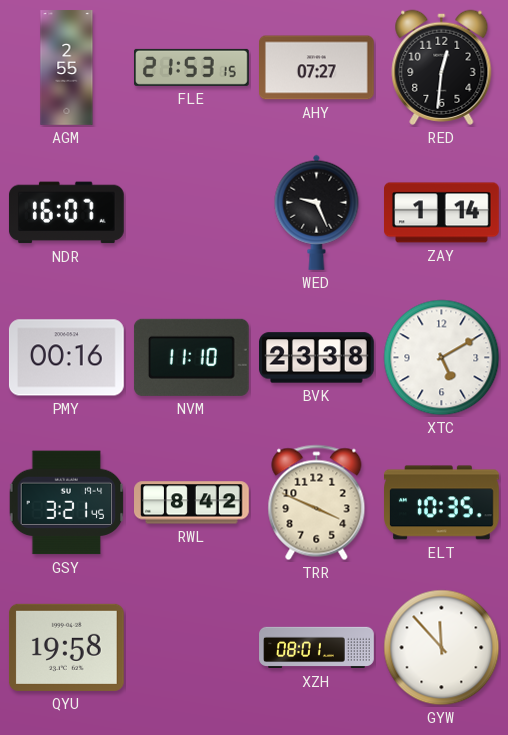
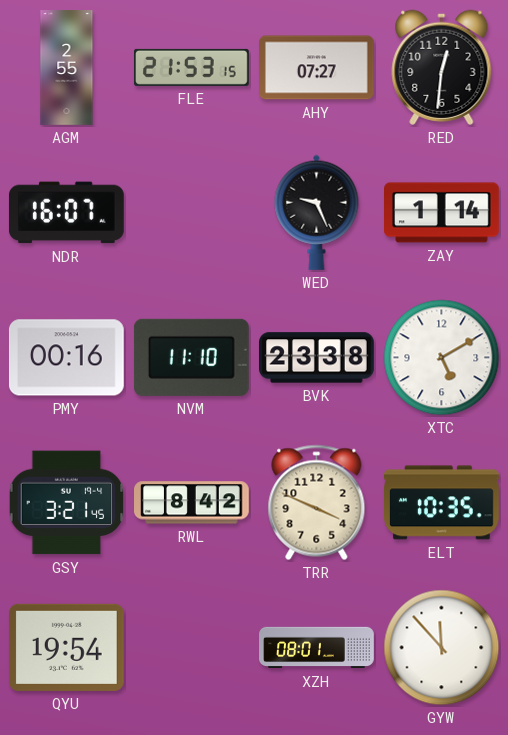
QYU: 19:58 -> 19:54
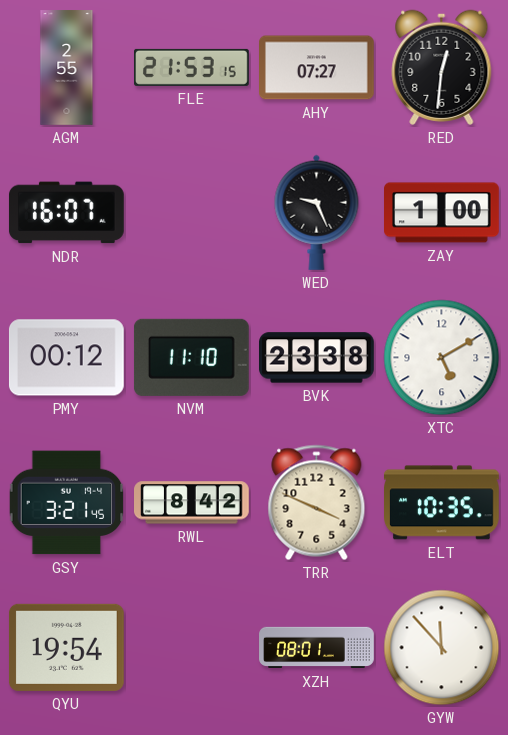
ZAY: 1:14 -> 1:00
PMY: 00:16 -> 00:12
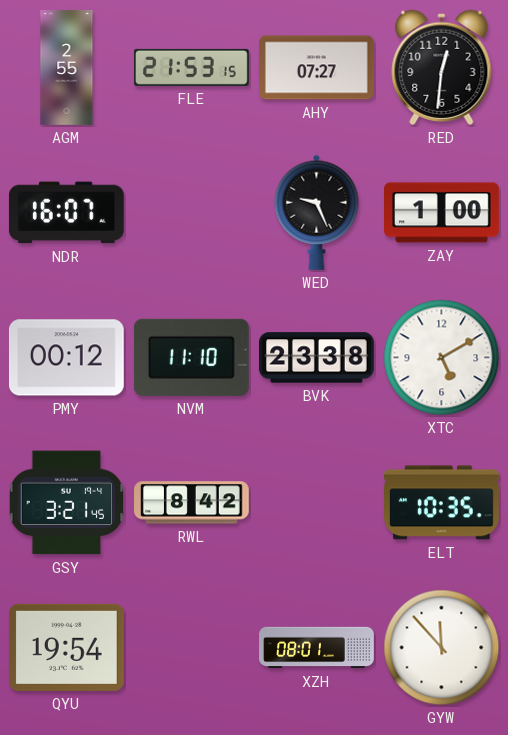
TRR: 3:49 -> none
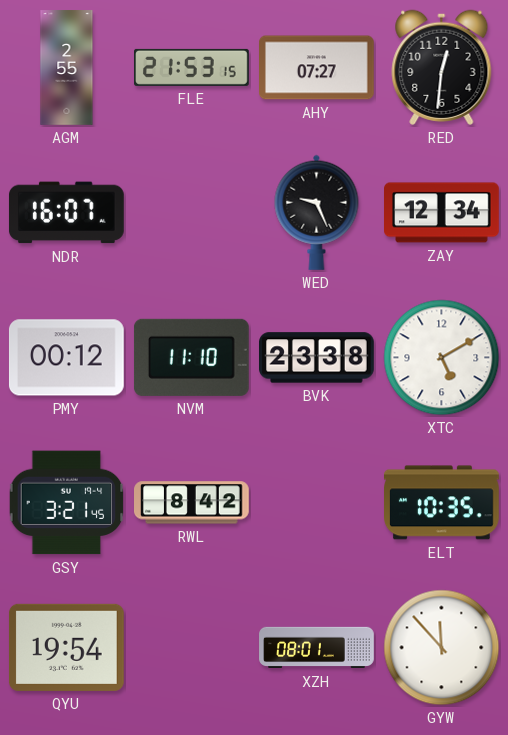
ZAY: 1:00 -> 12:34
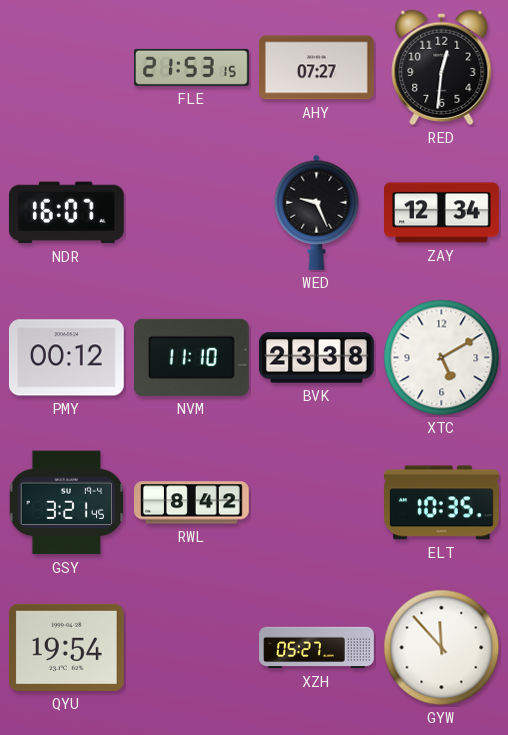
AGM: 2:55 -> none
XZH: 08:01 -> 05:27
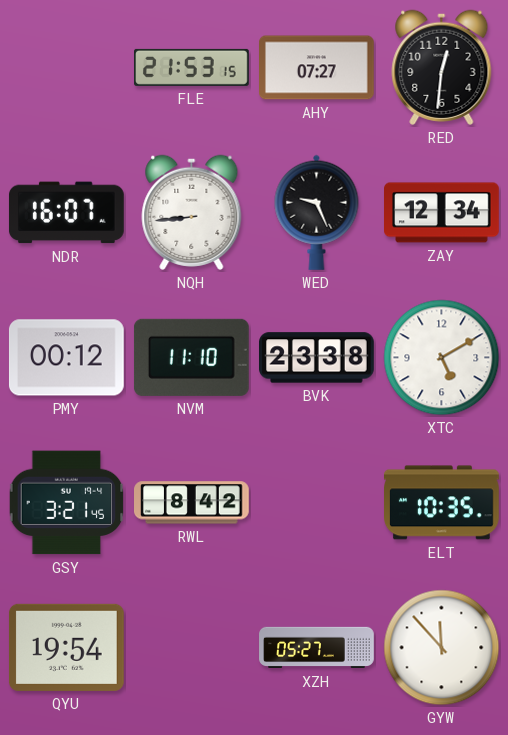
NQH: none -> 8:44
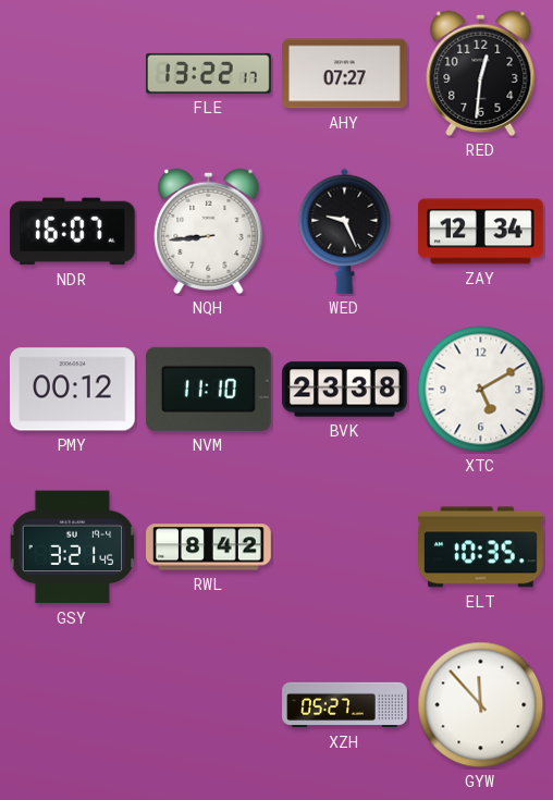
FLE: 21:53 -> 13:22
QYU: 19:54 -> none
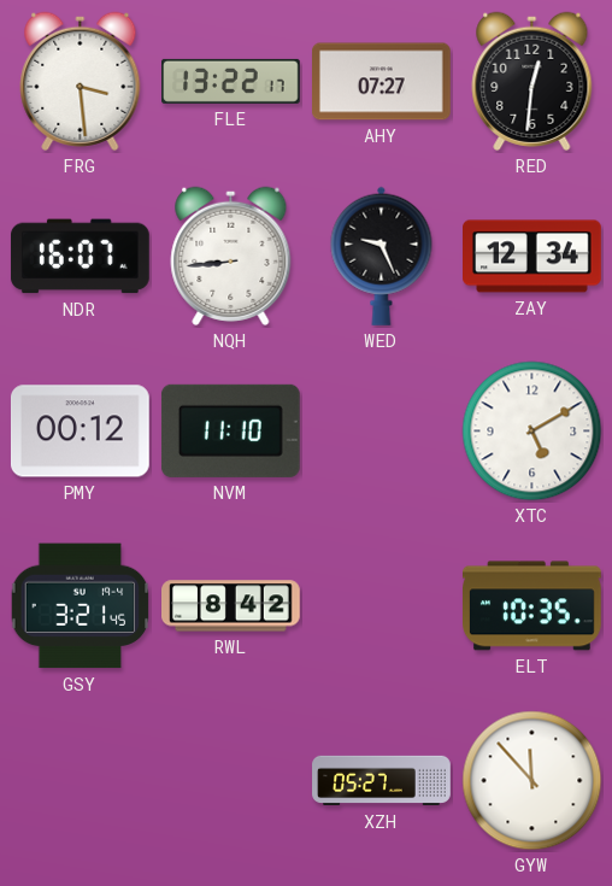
FRG: none -> 3:29
BVK: 23:38 -> none
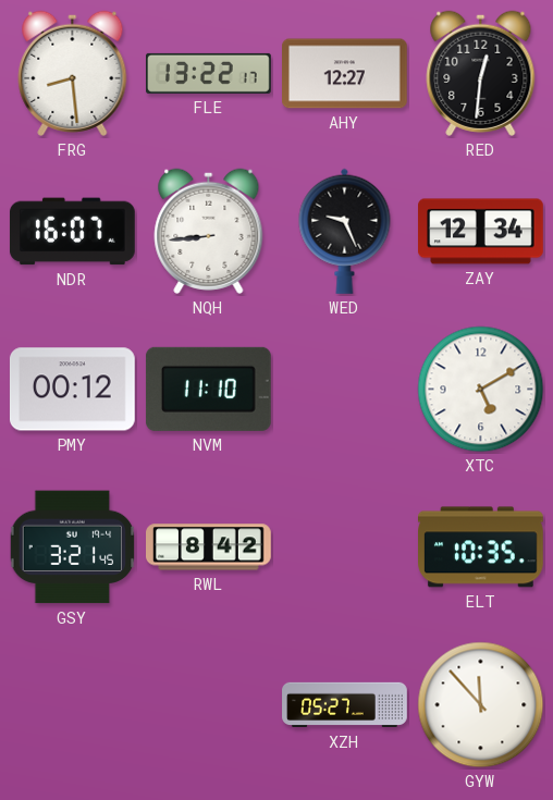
FRG: 3:29 -> 8:29
AHY: 07:27 -> 12:27
